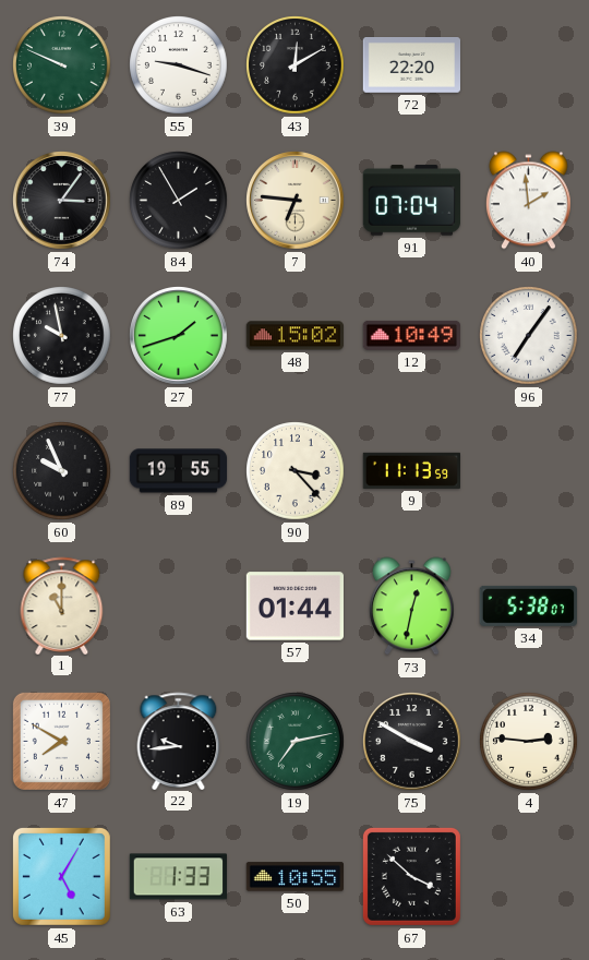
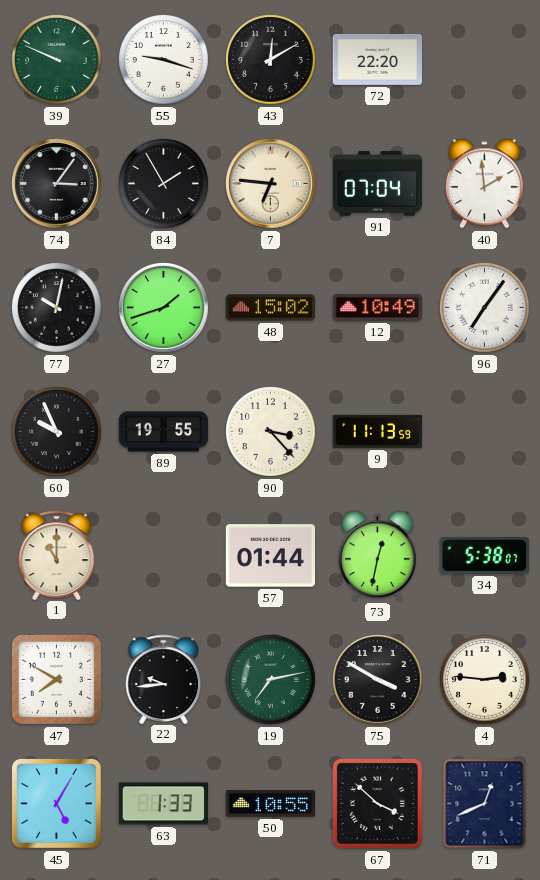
77: 9:58 -> 10:02
71: none -> 12:41
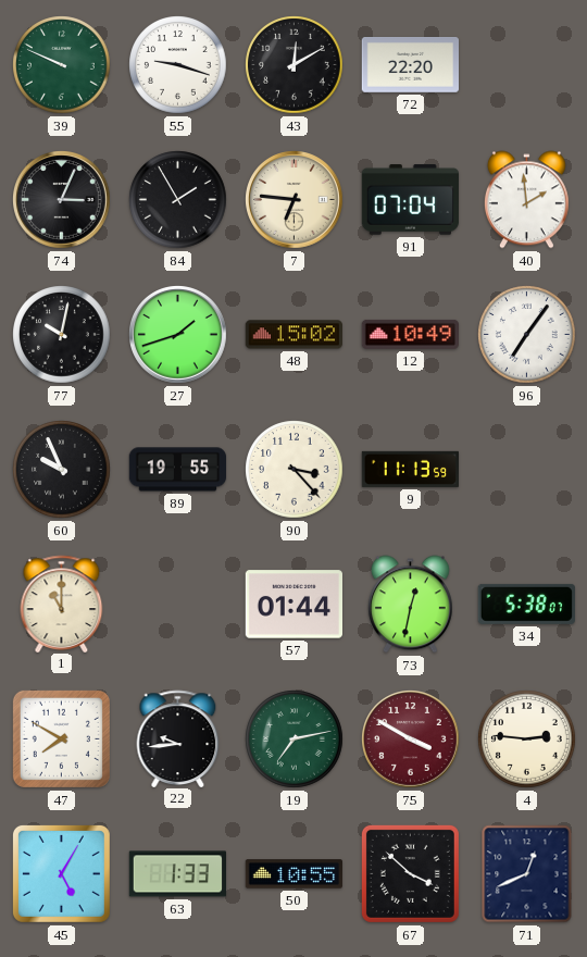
74: 3:06 -> 3:04
75 dial: black -> burgundy
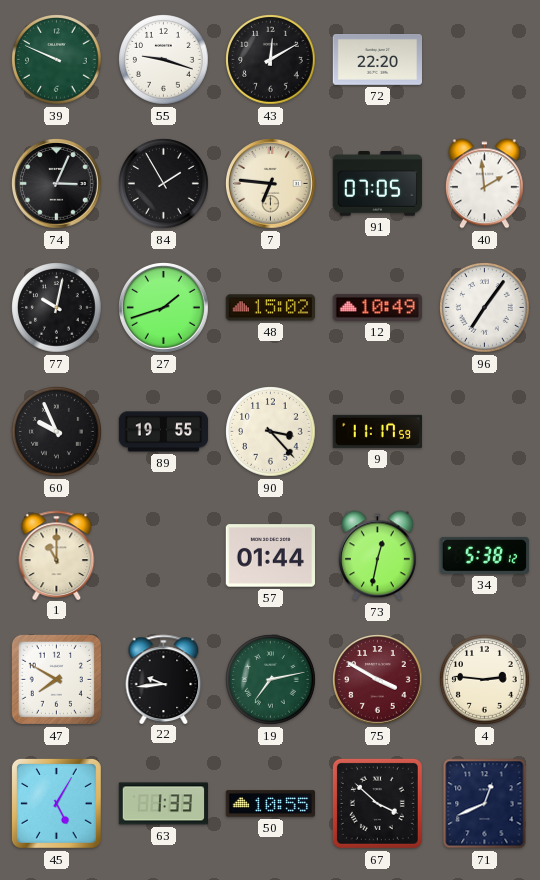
91: 07:04 -> 07:05
9: 11:13 -> 11:17
34: 5:38:07 -> 5:38:12
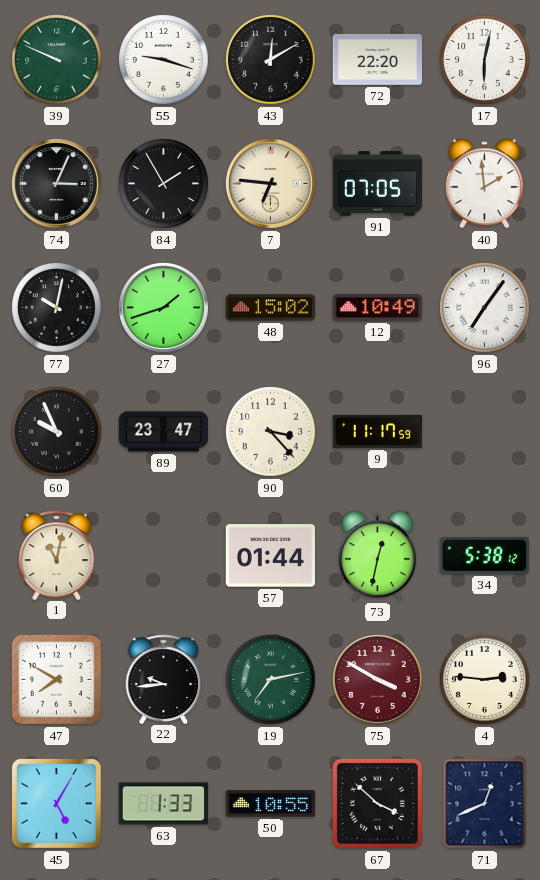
17: none -> 6:02
89: 19:55 -> 23:47
1: 11:00 -> 11:02
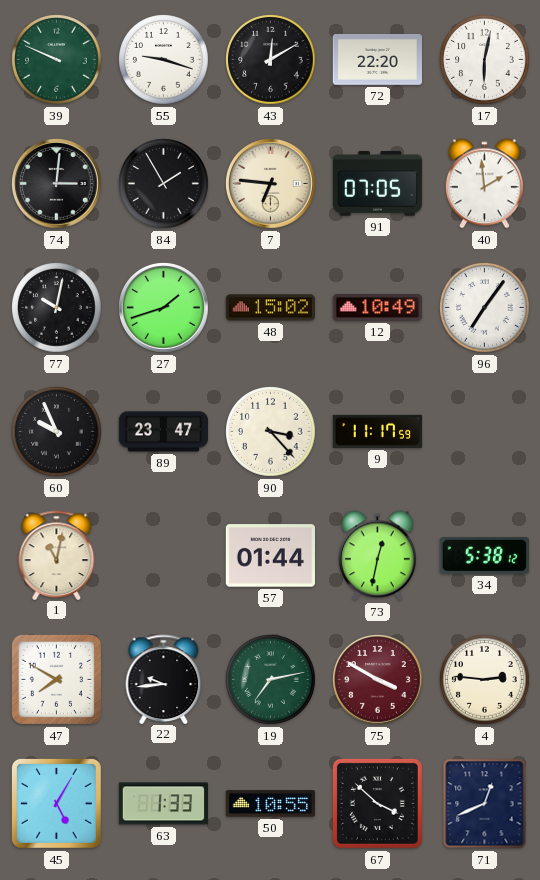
74: 3:04 -> 3:01
